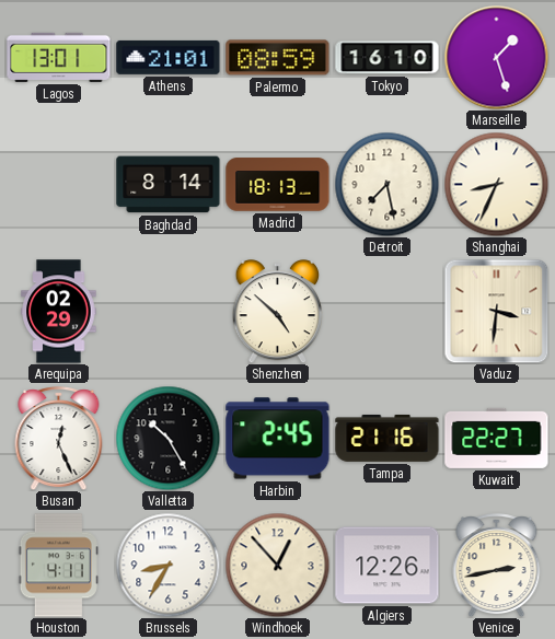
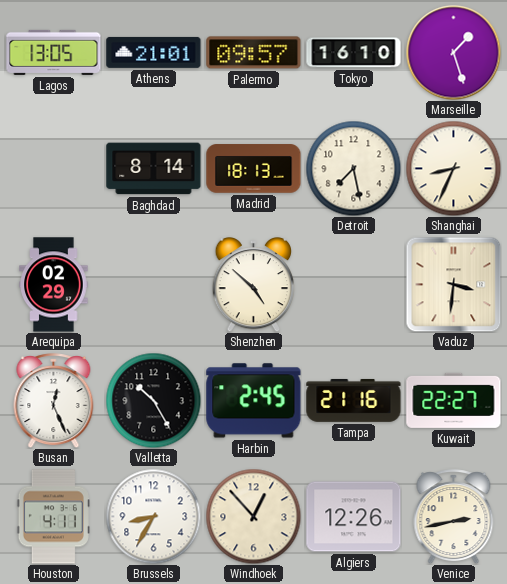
Lagos: 13:01 -> 13:05
Palermo: 08:59 -> 09:57
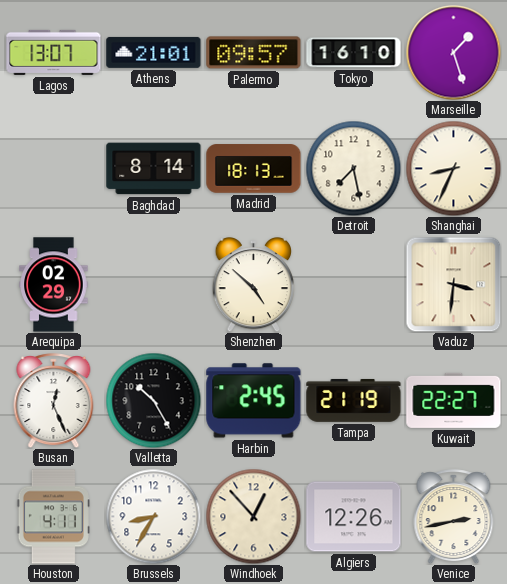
Lagos: 13:05 -> 13:07
Tampa: 21:16 -> 21:19
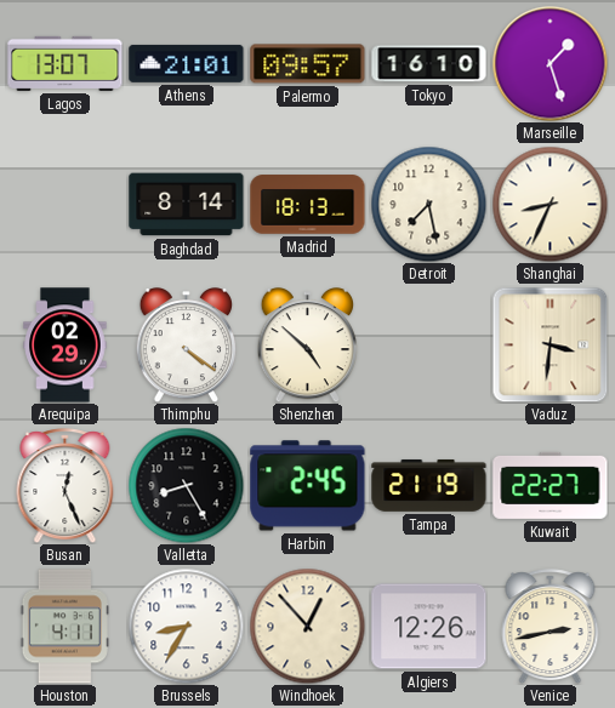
Thimphu: none -> 4:21
Valletta: 10:25 -> 8:25
